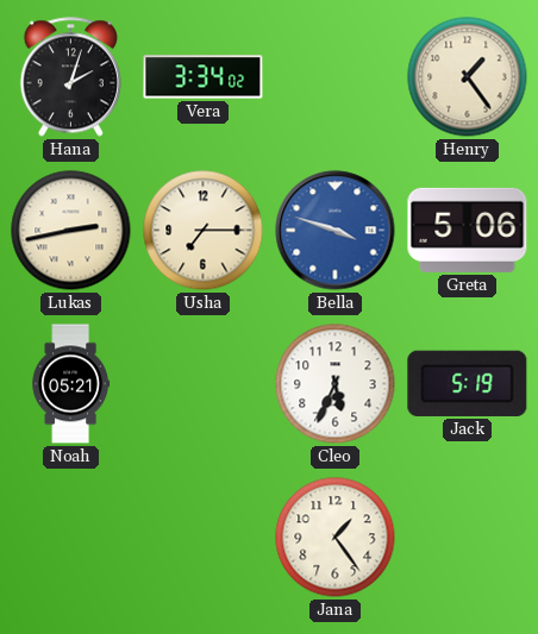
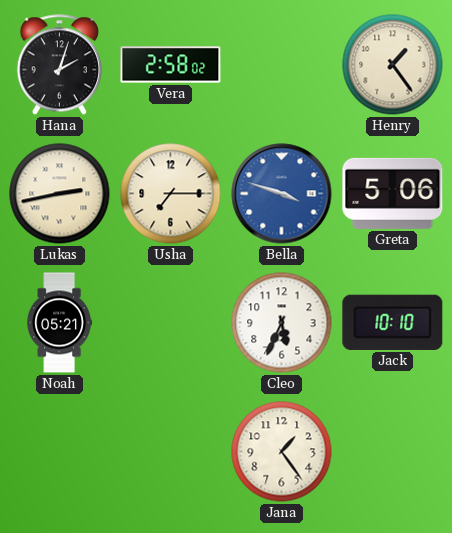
Vera: 3:34 -> 2:58
Jack: 5:19 -> 10:10
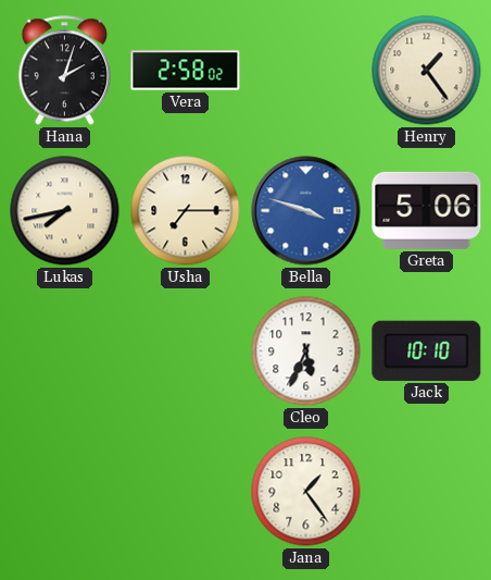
Lukas: 2:43 -> 7:43
Noah: 05:21 -> none
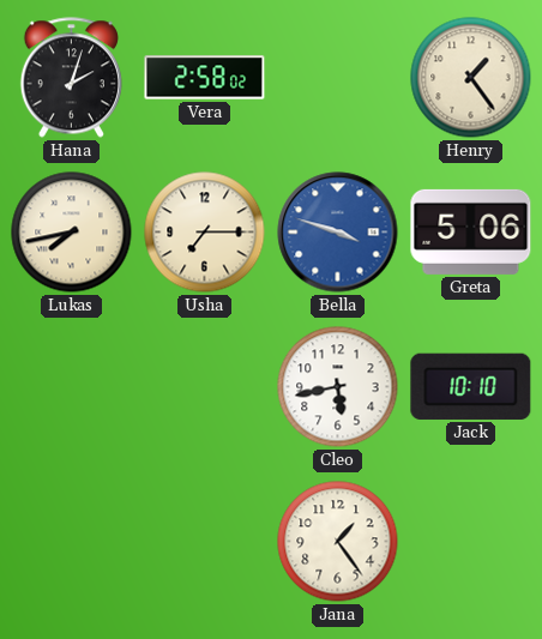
Cleo: 5:34 -> 5:43
